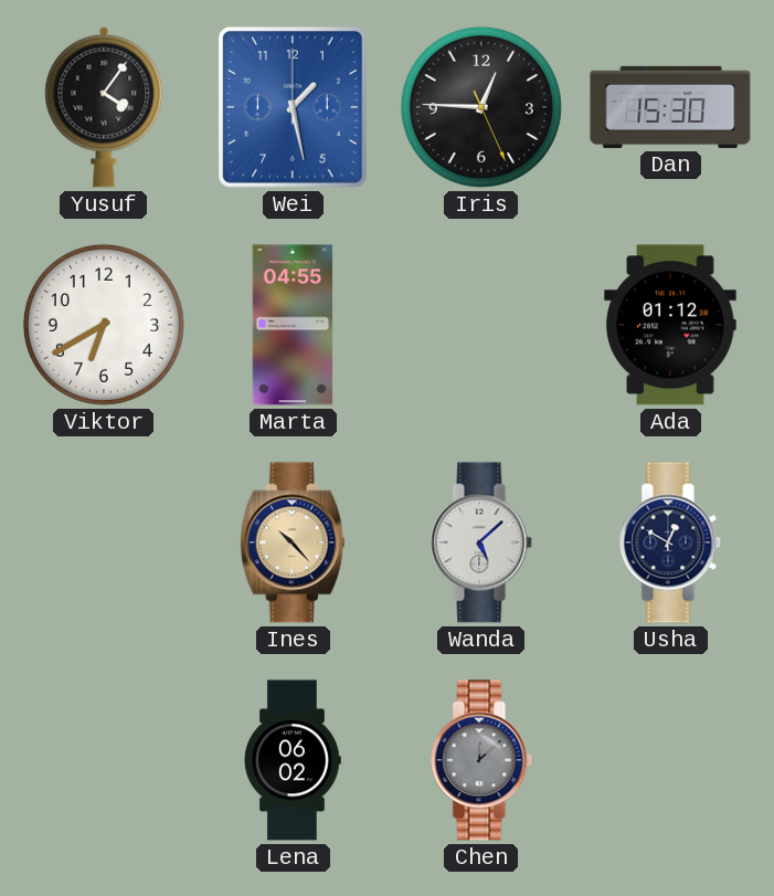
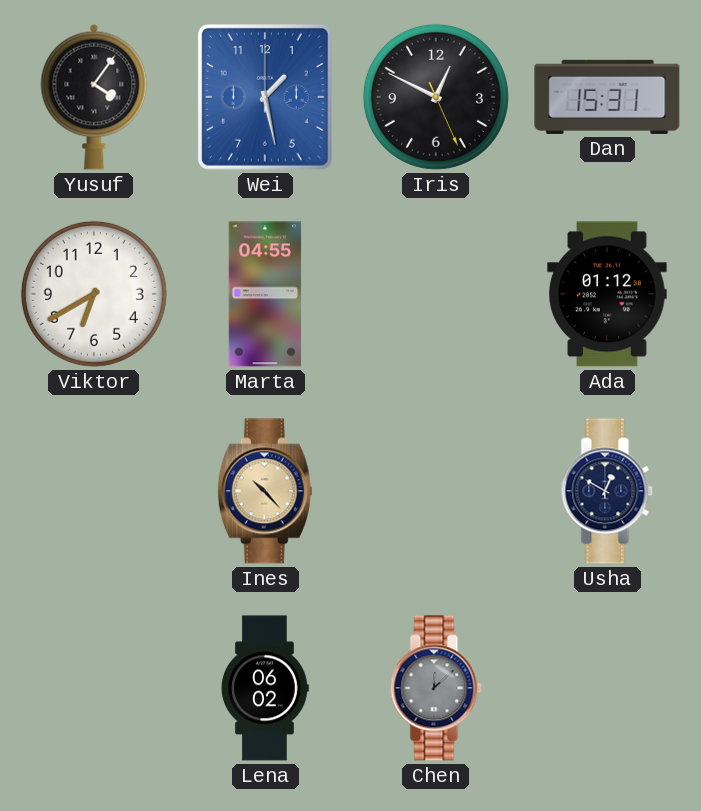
Iris: 12:45 -> 12:49
Dan: 15:30 -> 15:31
Wanda: 5:08 -> none
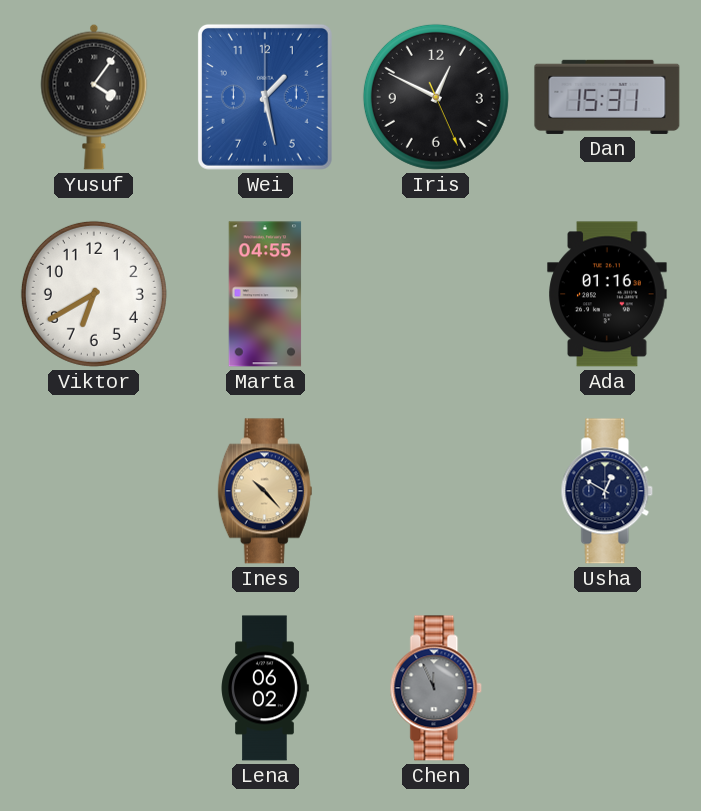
Ada: 01:12 -> 01:16
Chen: 12:08 -> 11:56
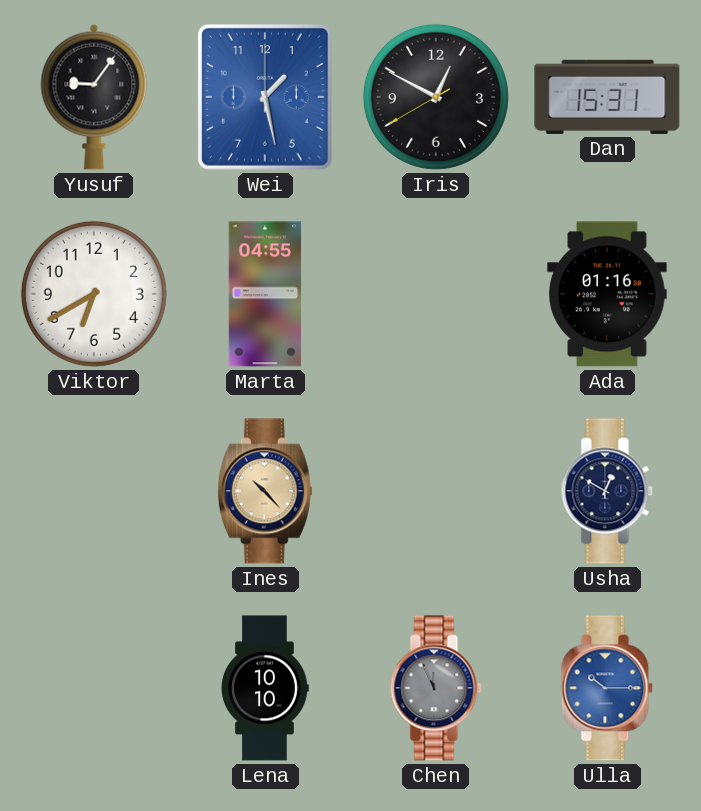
Yusuf: 4:06 -> 9:06
Iris: 12:49:26 -> 12:49:40
Lena: 06:02 -> 10:10
Ulla: none -> 10:15
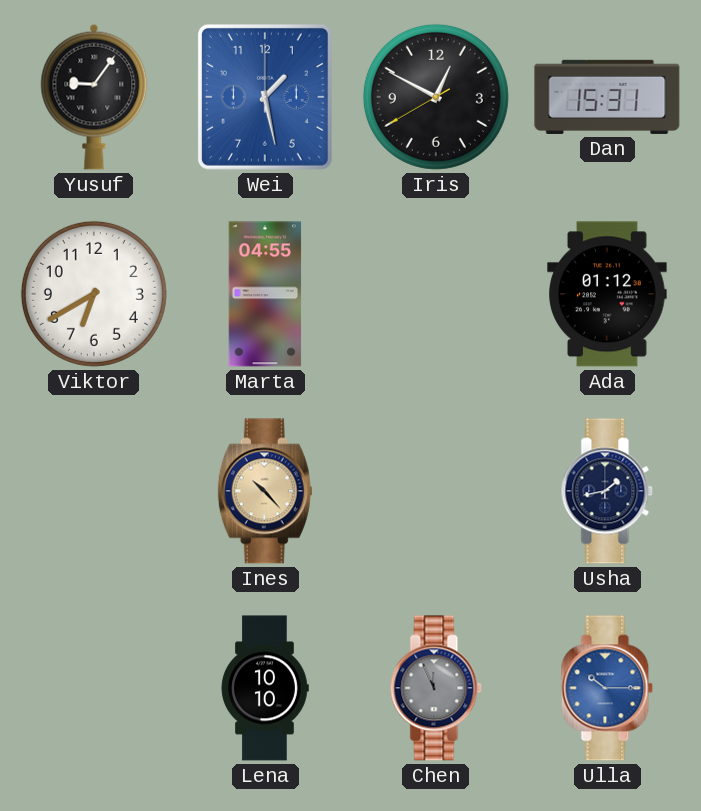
Ada: 01:16 -> 01:12
Usha: 12:50 -> 1:43
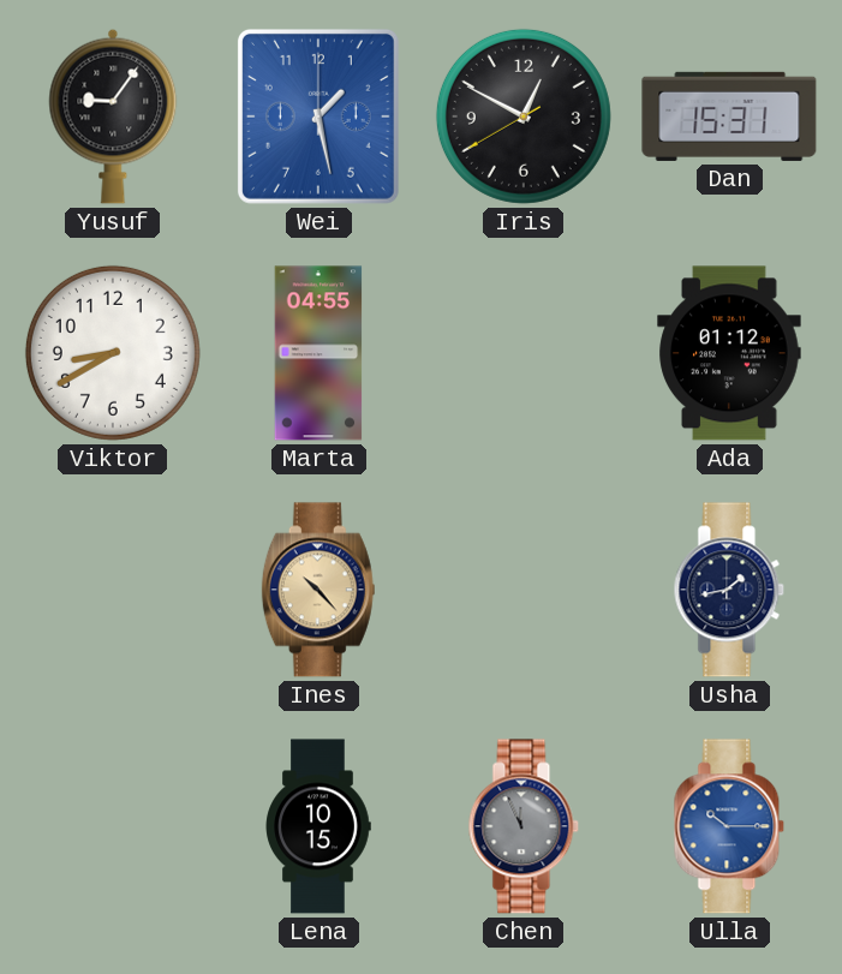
Viktor: 6:40 -> 8:40
Lena: 10:10 -> 10:15
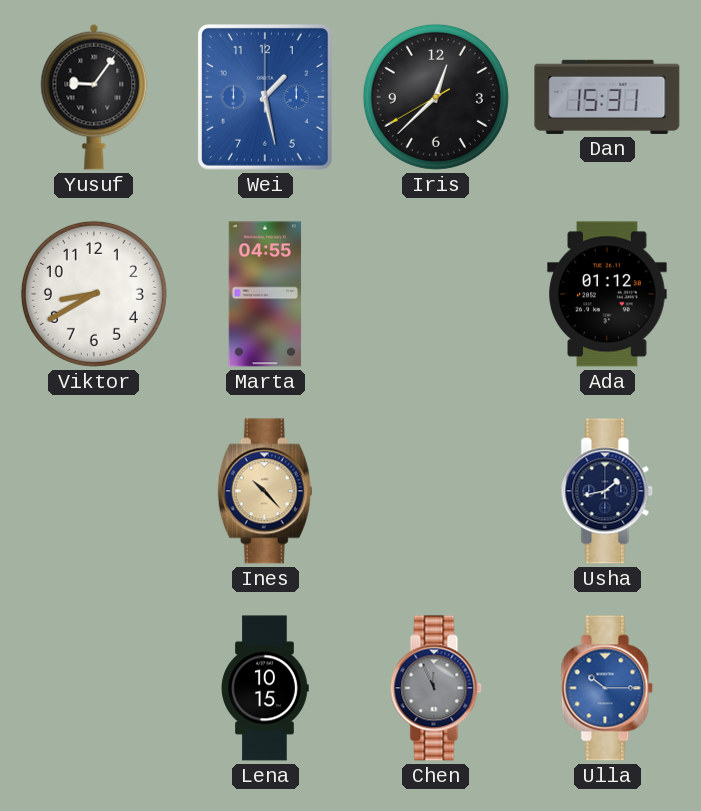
Iris: 12:49 -> 12:37
